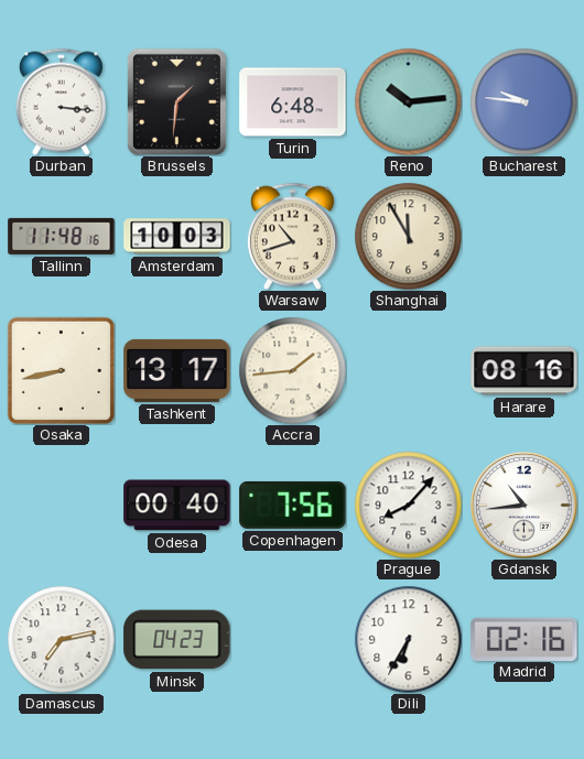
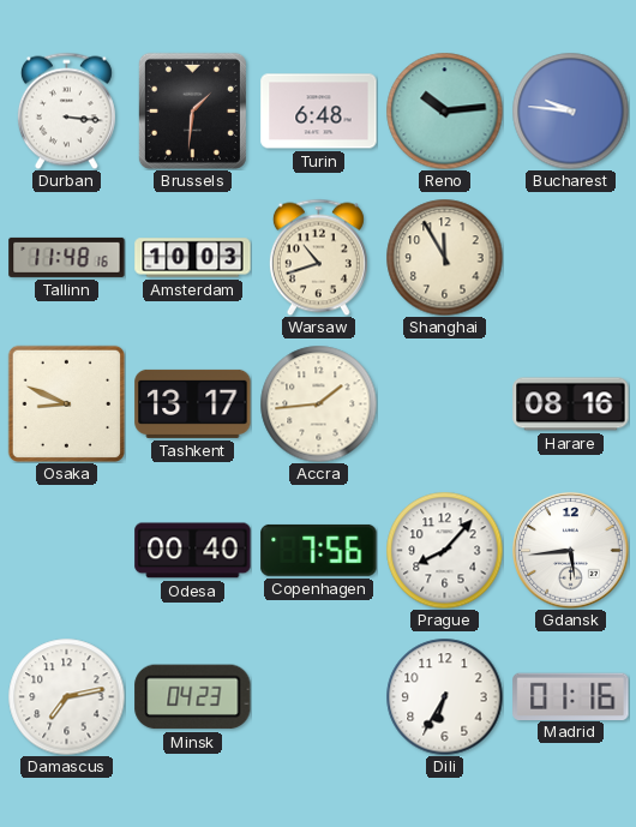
Osaka: 8:43 -> 8:49
Gdansk: 10:44 -> 5:44
Madrid: 02:16 -> 01:16
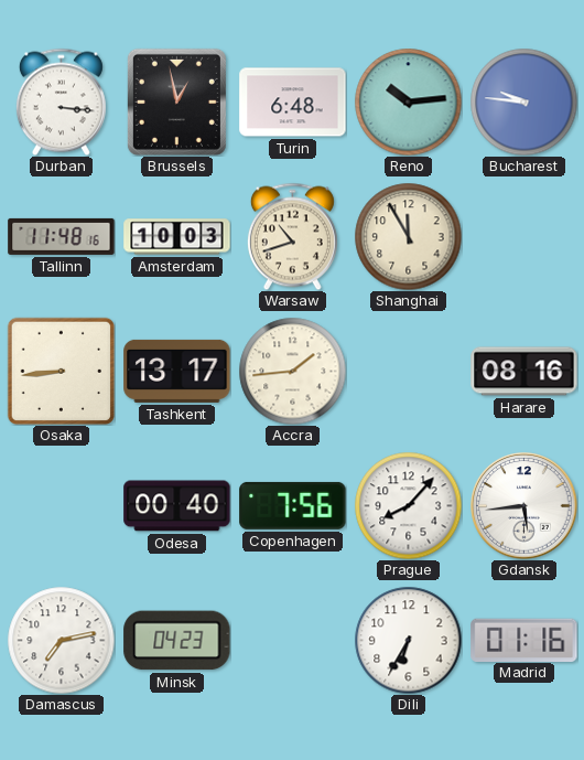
Brussels: 1:31 -> 12:58
Osaka: 8:49 -> 8:44
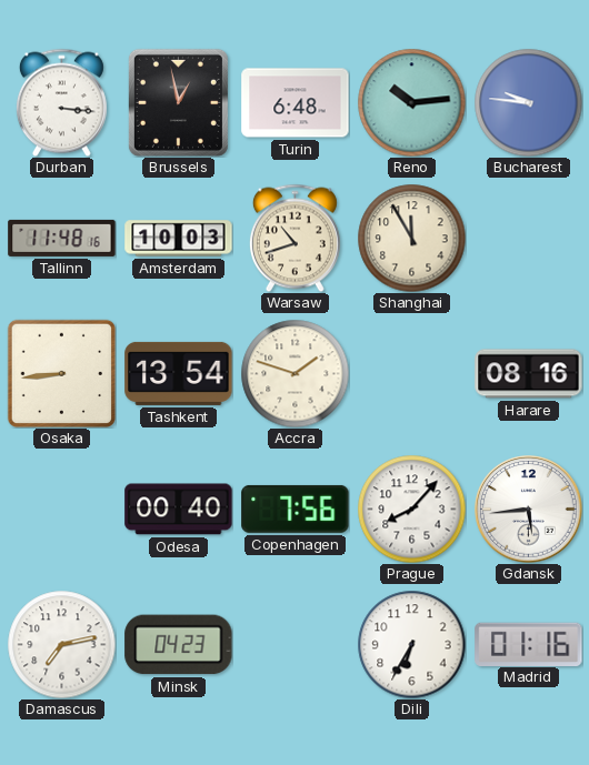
Tashkent: 13:17 -> 13:54
Accra: 1:44 -> 1:48
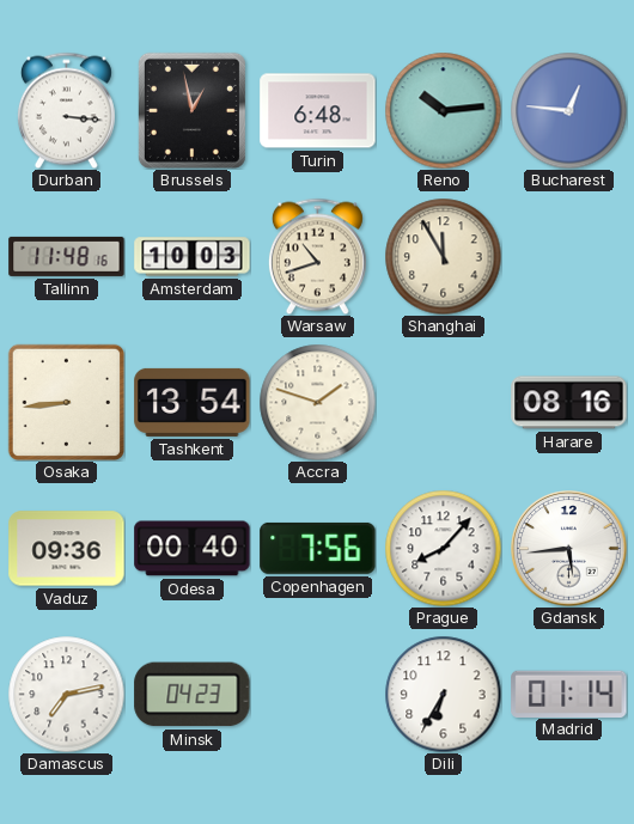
Bucharest: 9:46 -> 12:46
Vaduz: none -> 09:36
Madrid: 01:16 -> 01:14
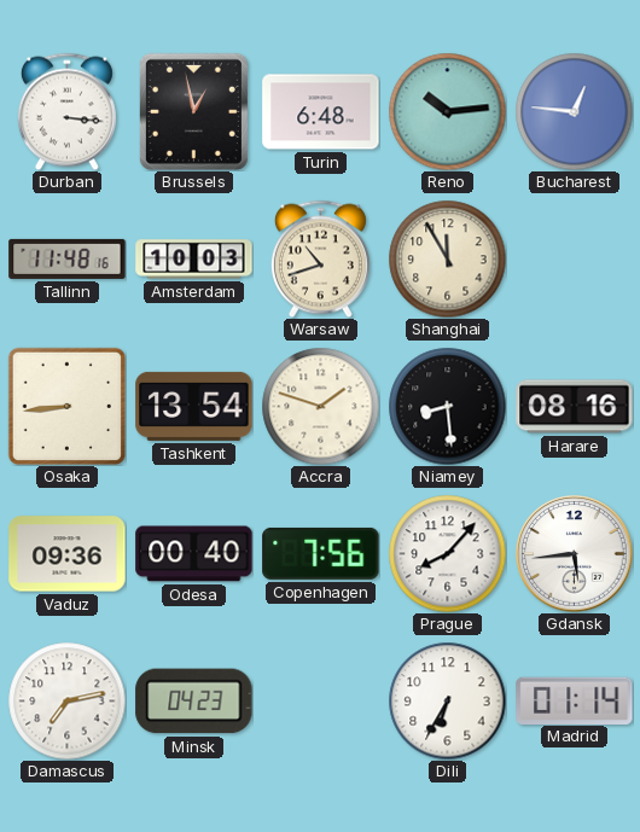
Niamey: none -> 8:29
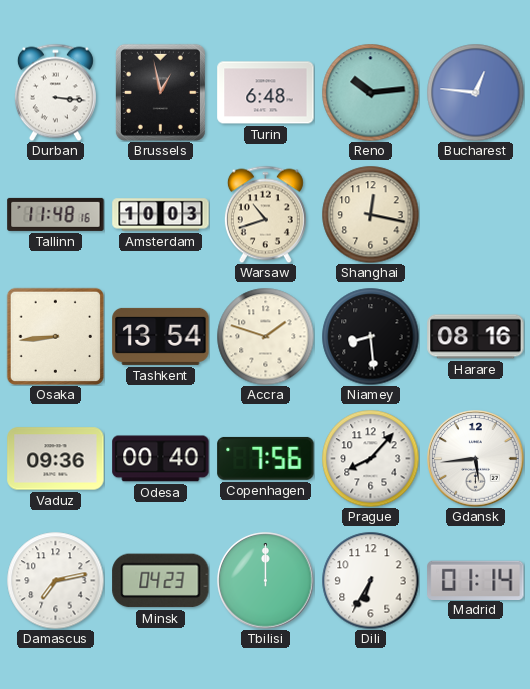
Shanghai: 11:55 -> 12:17
Tbilisi: none -> 12:00
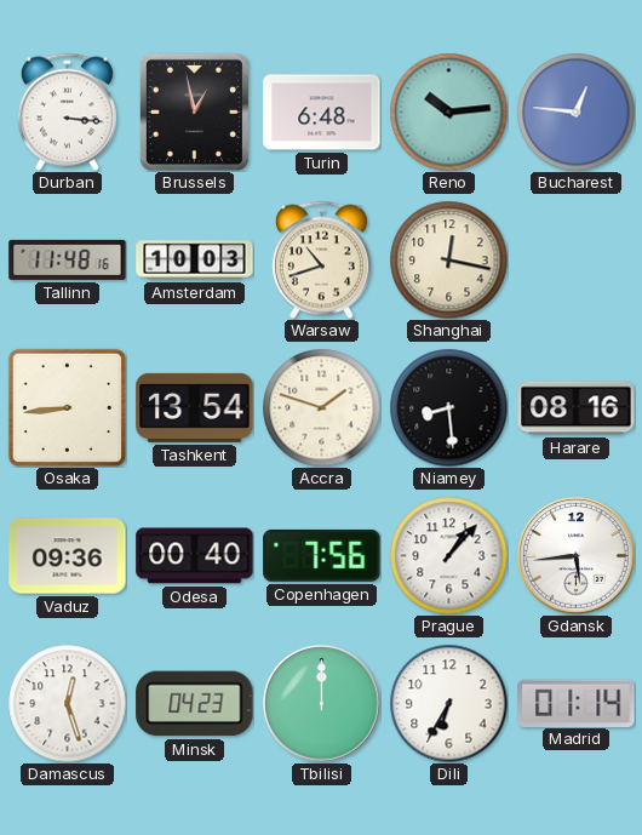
Prague: 8:07 -> 1:07
Damascus: 7:13 -> 12:27
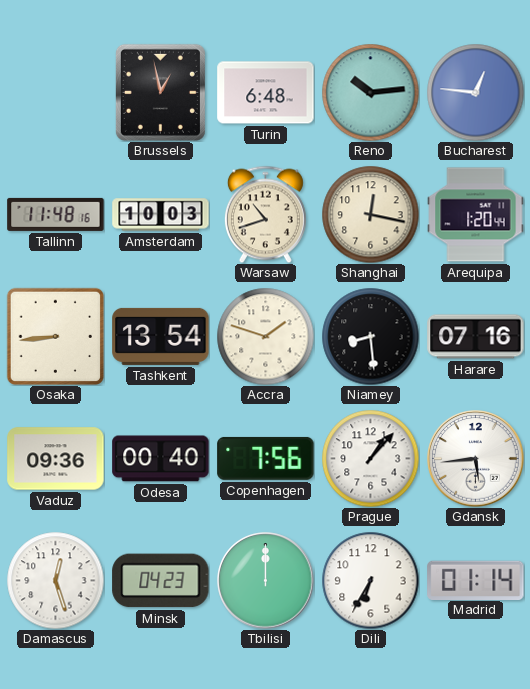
Durban: 3:16 -> none
Arequipa: none -> 1:20
Harare: 08:16 -> 07:16
